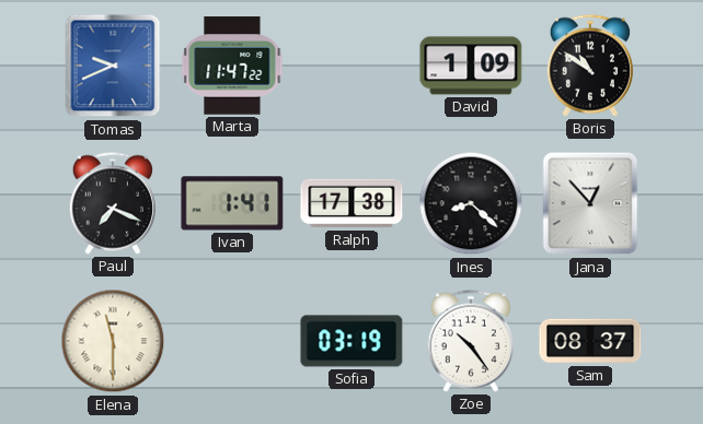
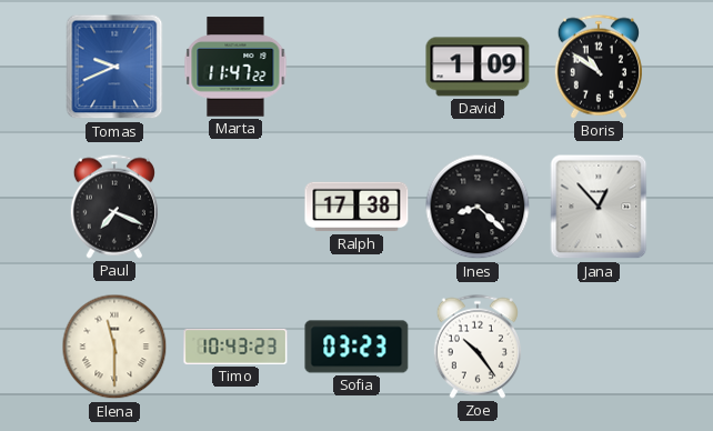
Ivan: 1:41 -> none
Timo: none -> 10:43
Sofia: 03:19 -> 03:23
Sam: 08:37 -> none
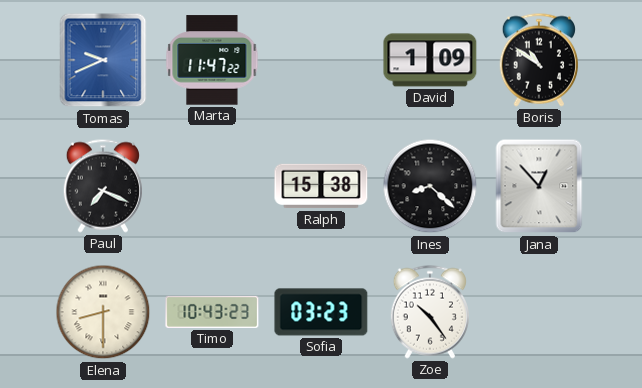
Ralph: 17:38 -> 15:38
Elena: 11:30 -> 8:30
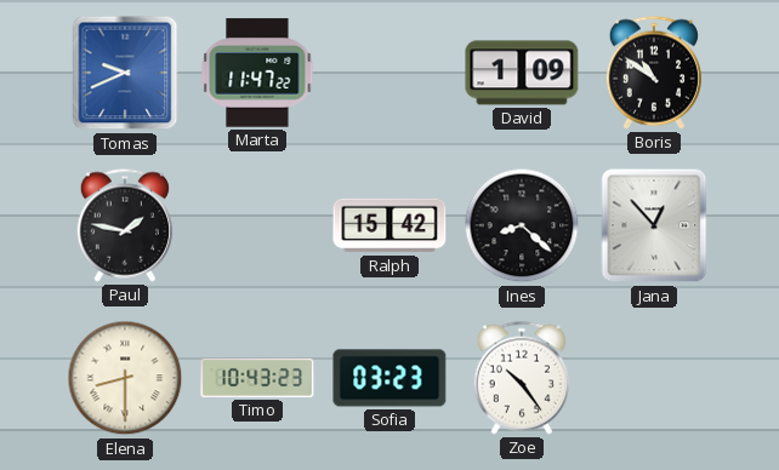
Paul: 7:19 -> 1:47
Ralph: 15:38 -> 15:42
